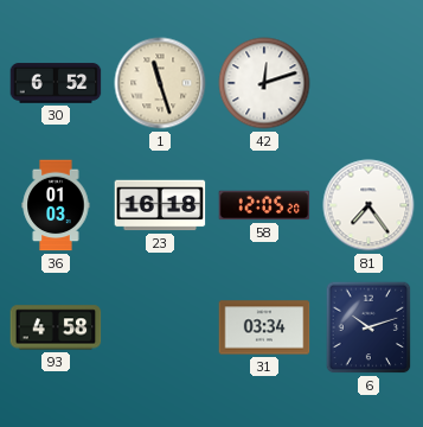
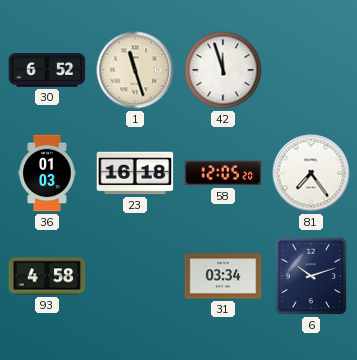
42: 12:12 -> 11:57
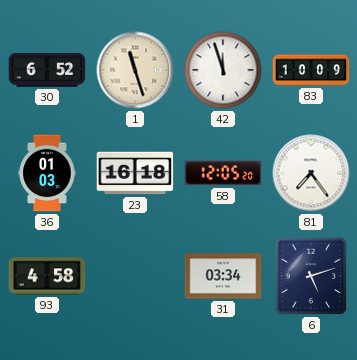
83: none -> 10:09
6: 10:12 -> 5:12
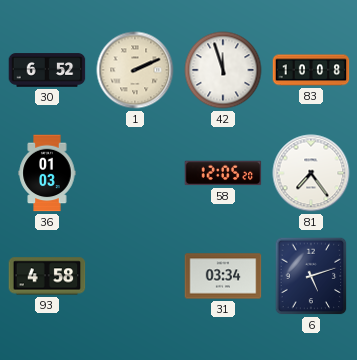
1: 11:27 -> 2:11
83: 10:09 -> 10:08
23: 16:18 -> none
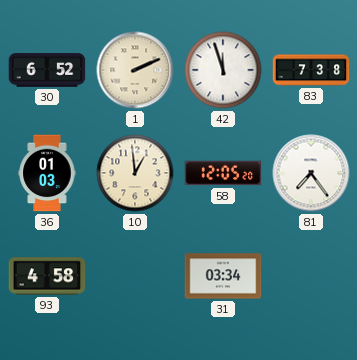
83: 10:08 -> 7:38
10: none -> 12:59
6: 5:12 -> none
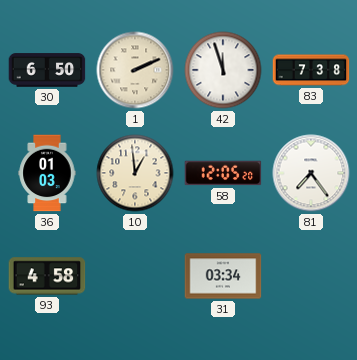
30: 6:52 -> 6:50
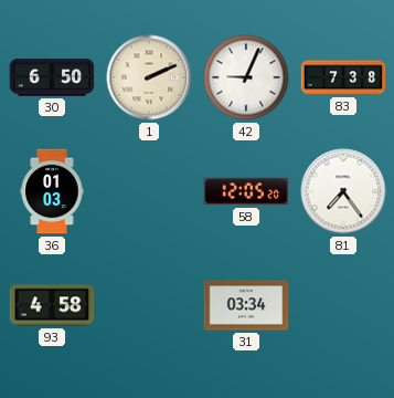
42: 11:57 -> 9:04
10: 12:59 -> none
